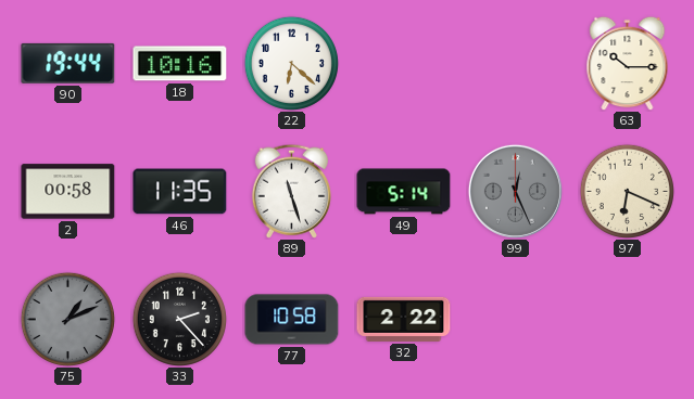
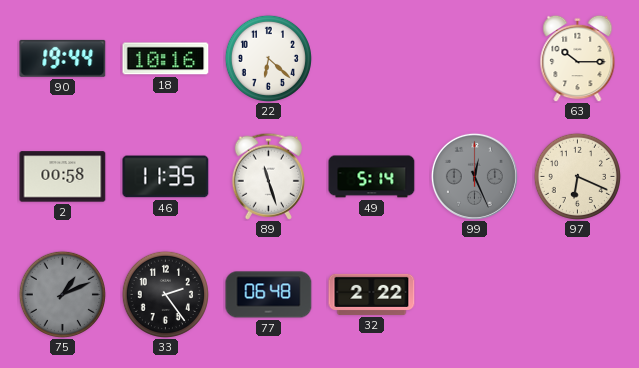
33: 2:23 -> 2:24
77: 10:58 -> 06:48
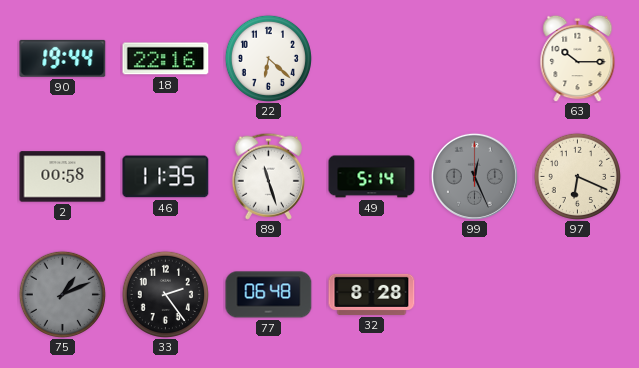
18: 10:16 -> 22:16
32: 2:22 -> 8:28
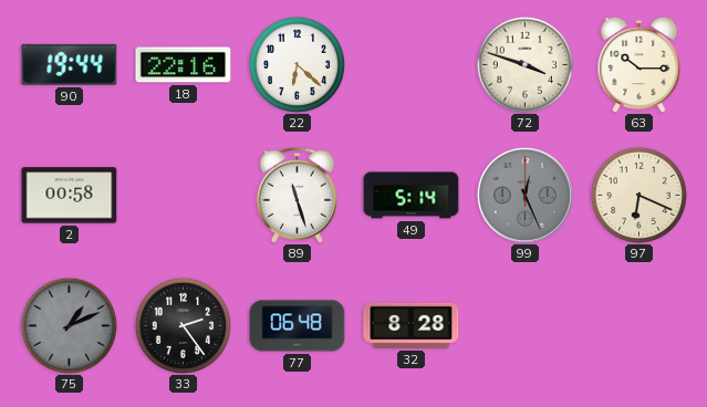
72: none -> 3:48
46: 11:35 -> none
